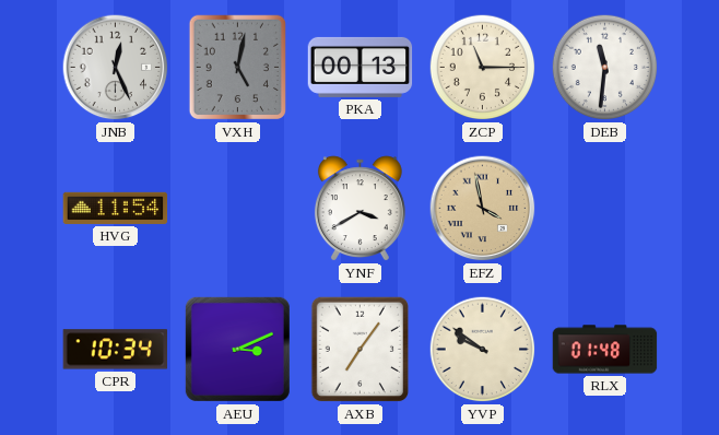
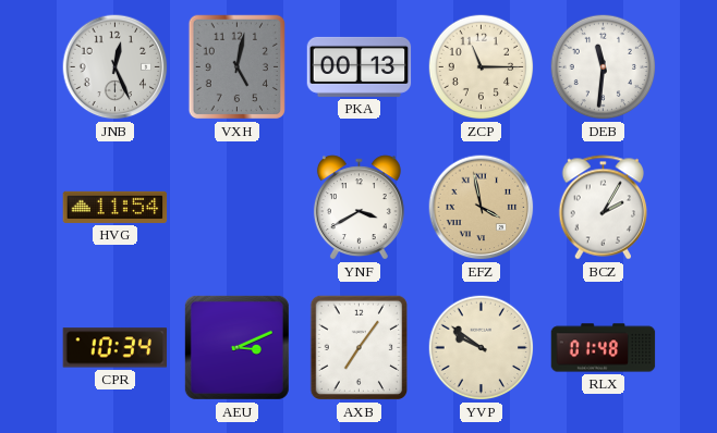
BCZ: none -> 2:05
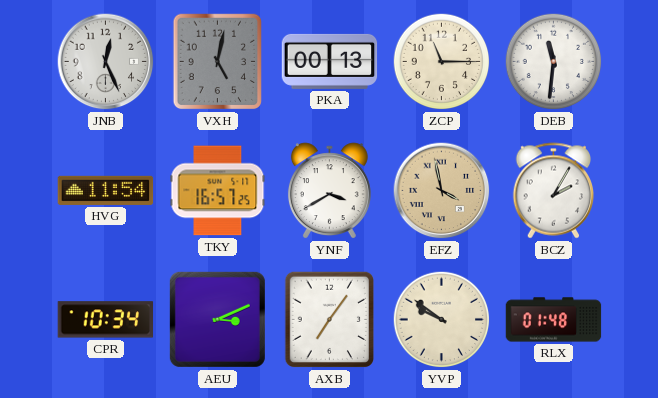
TKY: none -> 16:57
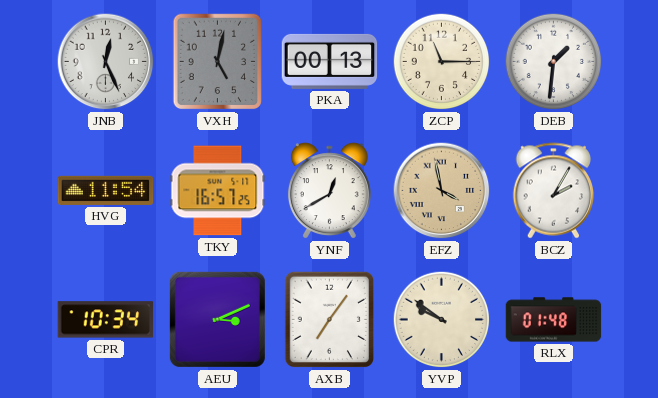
DEB: 11:31 -> 1:31
YNF: 3:40 -> 12:40
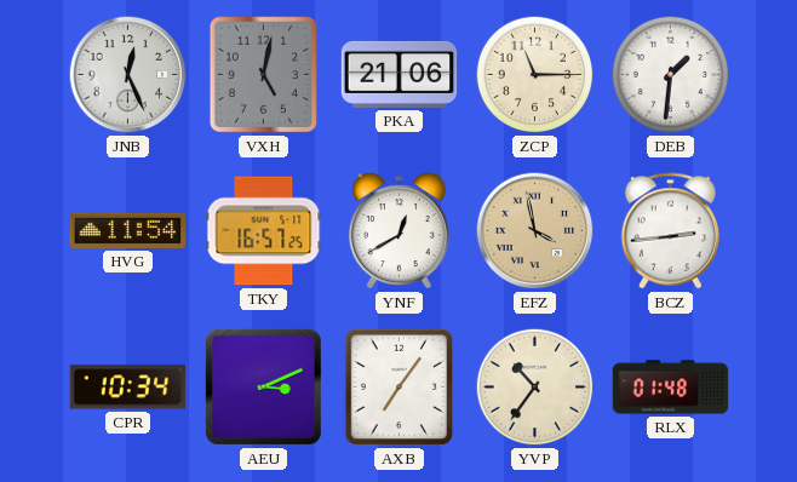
PKA: 00:13 -> 21:06
BCZ: 2:05 -> 2:44
YVP: 9:51 -> 10:36
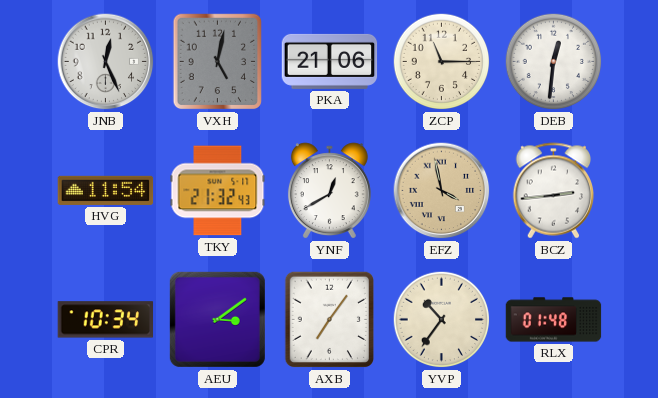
DEB: 1:31 -> 12:31
TKY: 16:57 -> 21:32
AEU: 3:11 -> 3:09
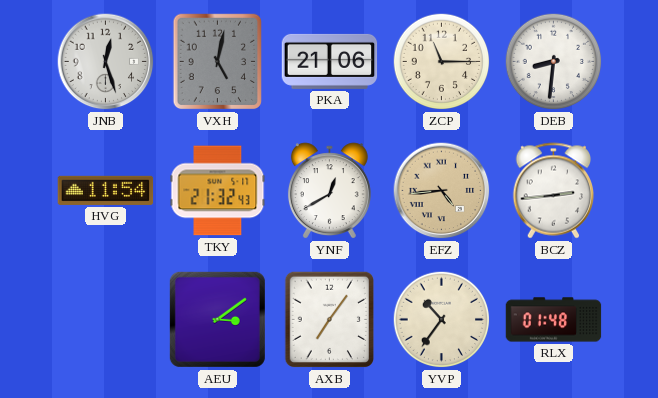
JNB: 12:26 -> 12:27
DEB: 12:31 -> 8:31
EFZ: 3:58 -> 4:44
CPR: 10:34 -> none
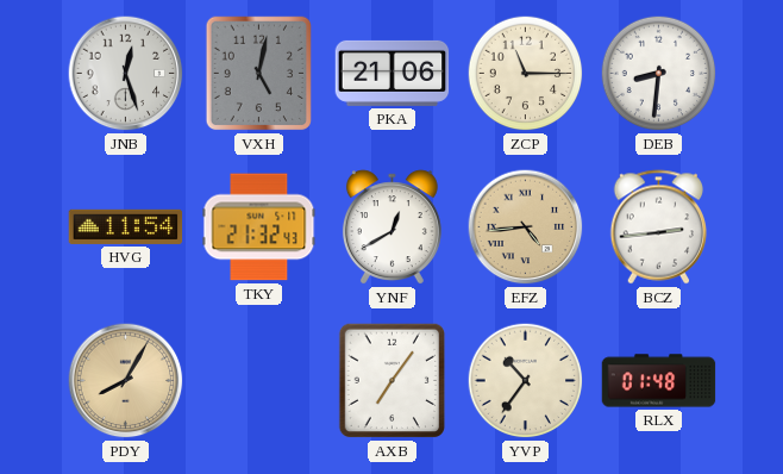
PDY: none -> 8:05
AEU: 3:09 -> none
